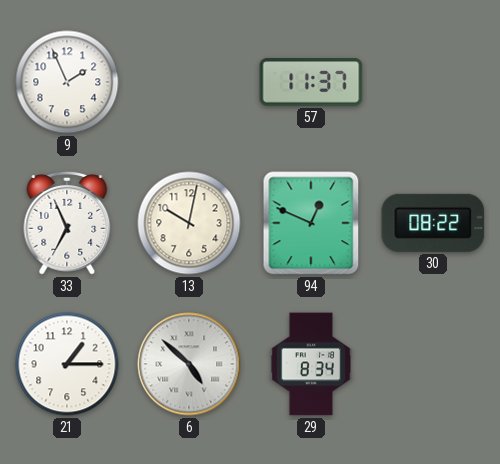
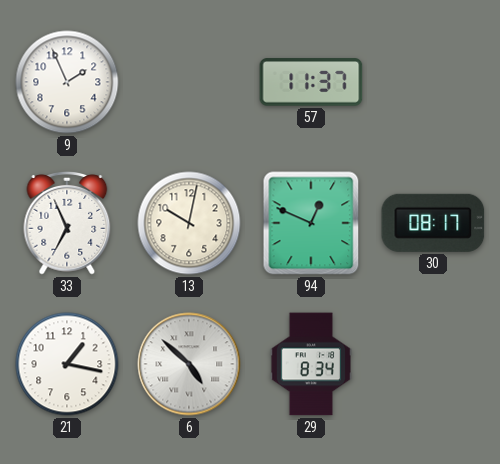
30: 08:22 -> 08:17
21: 1:15 -> 1:17
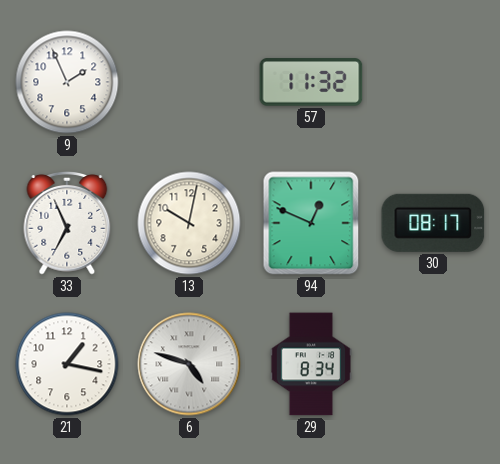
57: 11:37 -> 11:32
6: 4:52 -> 4:48
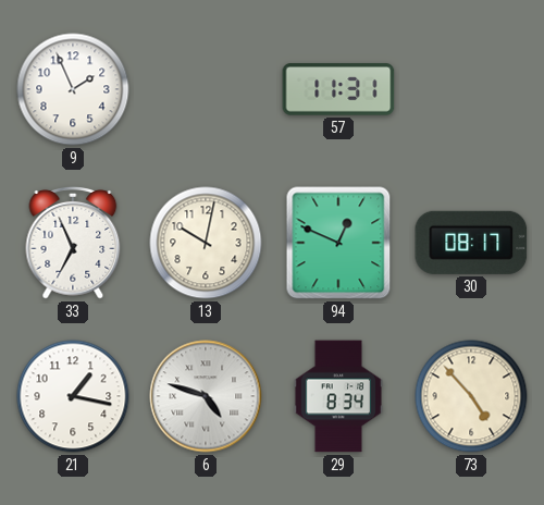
57: 11:32 -> 11:31
73: none -> 4:53
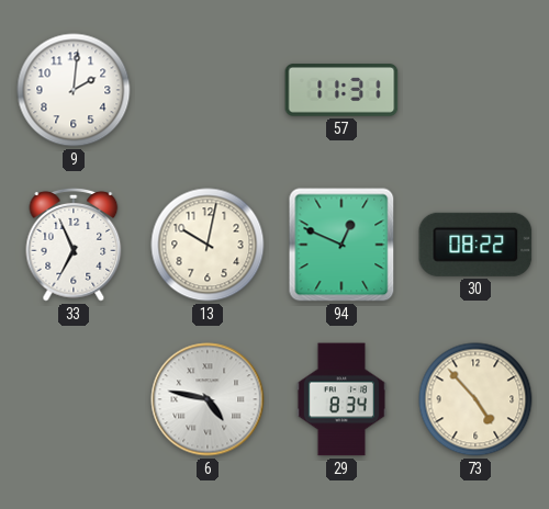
9: 1:56 -> 2:01
30: 08:17 -> 08:22
21: 1:17 -> none
6: 4:48 -> 4:47
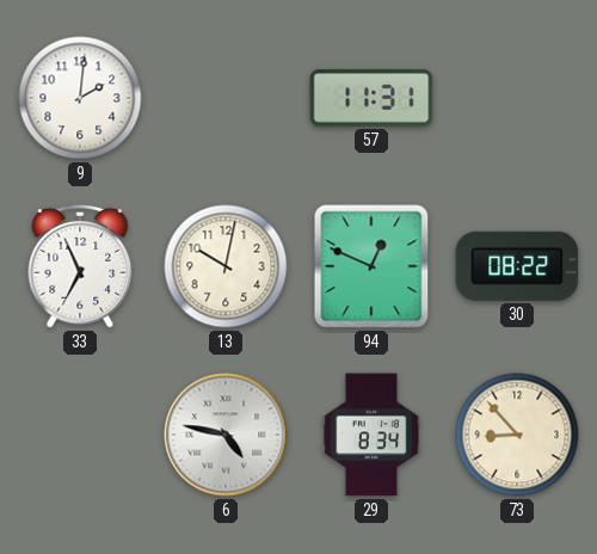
73: 4:53 -> 8:53
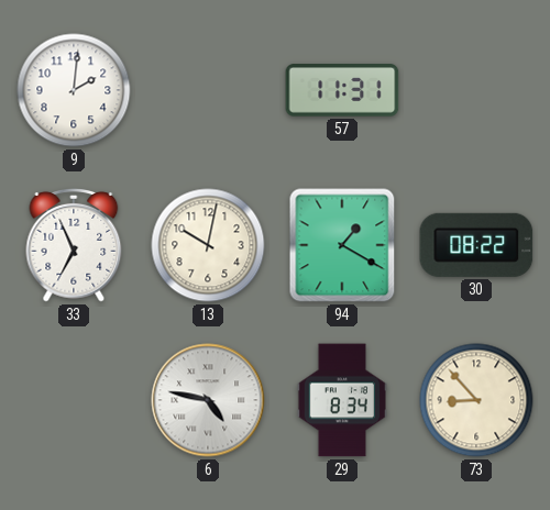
94: 12:49 -> 1:20
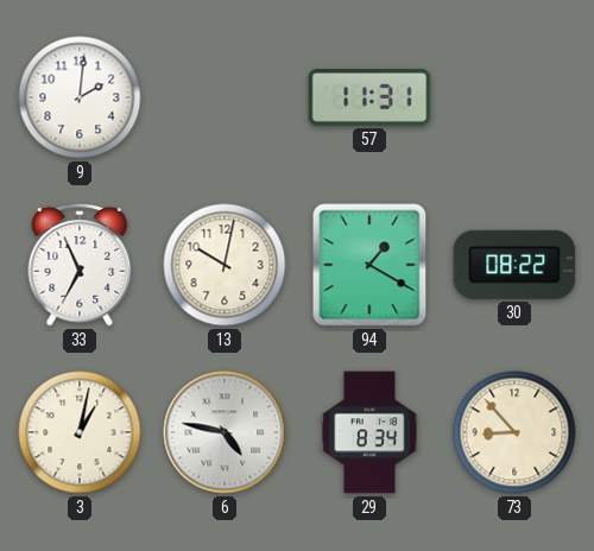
3: none -> 1:02
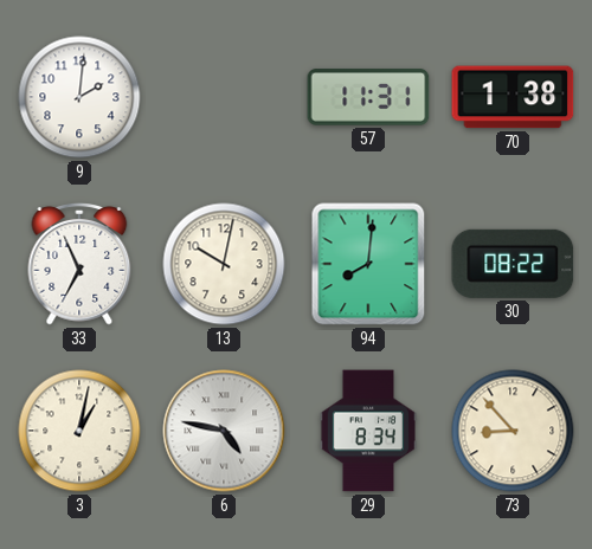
70: none -> 1:38
94: 1:20 -> 8:01
